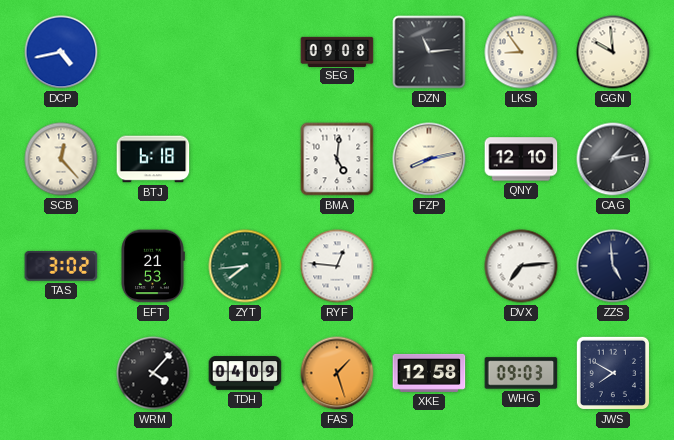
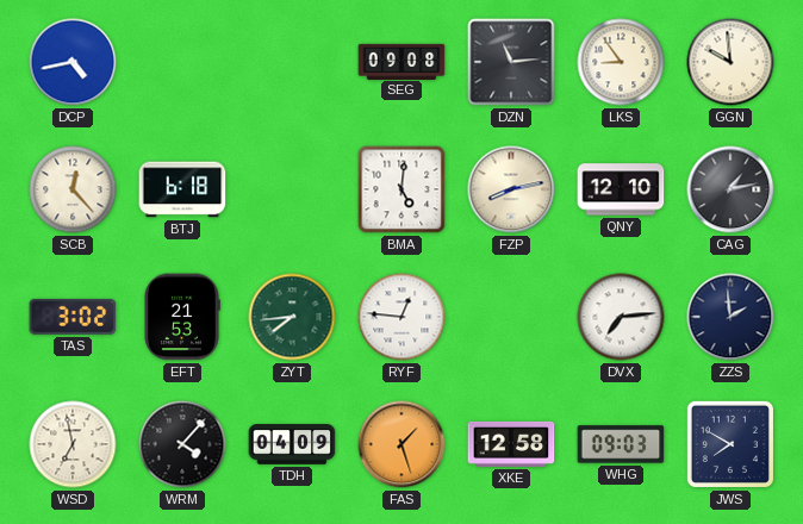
ZZS: 4:59 -> 1:59
WSD: none -> 6:58
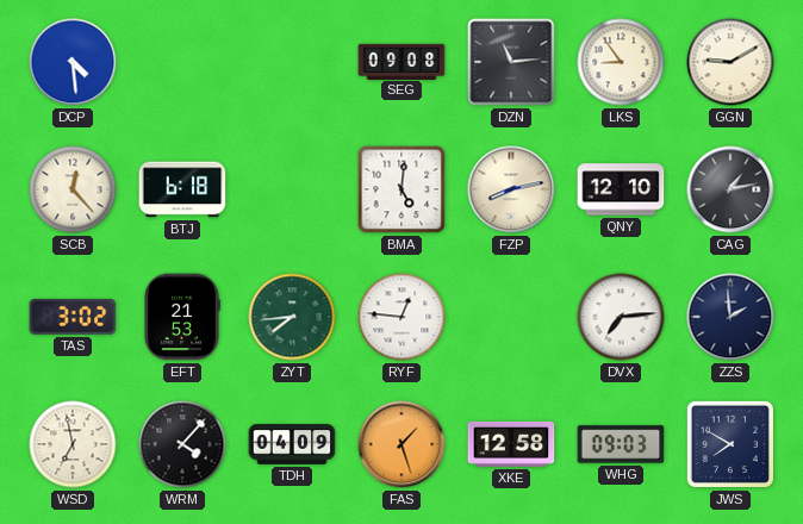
DCP: 4:43 -> 4:29
GGN: 9:59 -> 9:10
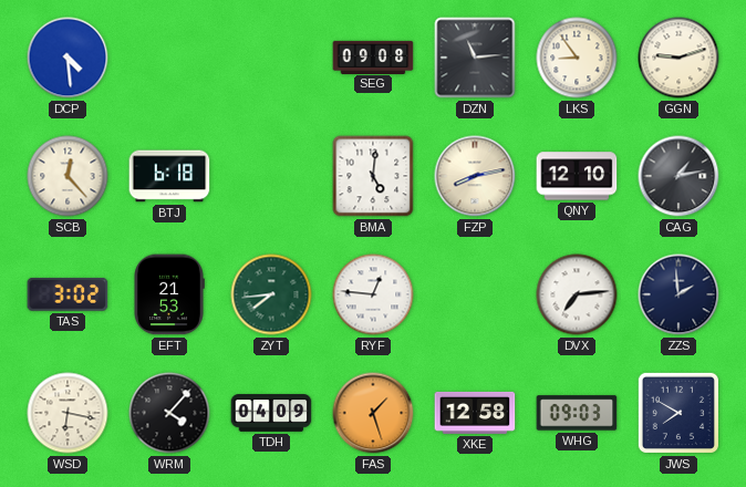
GGN: 9:10 -> 9:12
WSD: 6:58 -> 6:17
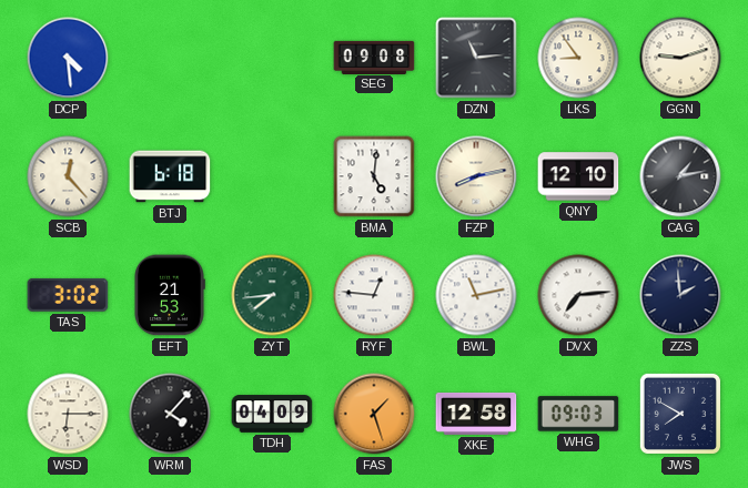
BWL: none -> 11:13
WSD: 6:17 -> 6:15
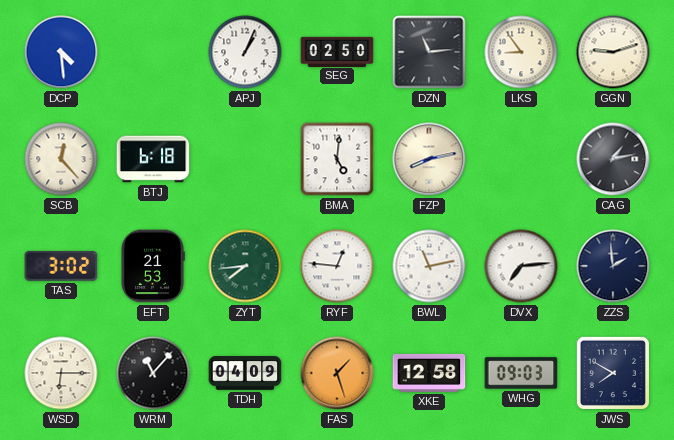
APJ: none -> 1:04
SEG: 09:08 -> 02:50
QNY: 12:10 -> none
WRM: 4:07 -> 11:07
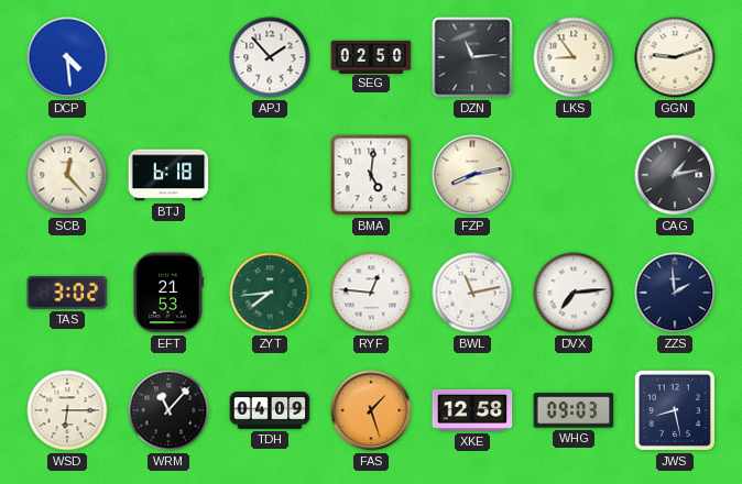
APJ: 1:04 -> 1:53
JWS: 7:50 -> 8:28
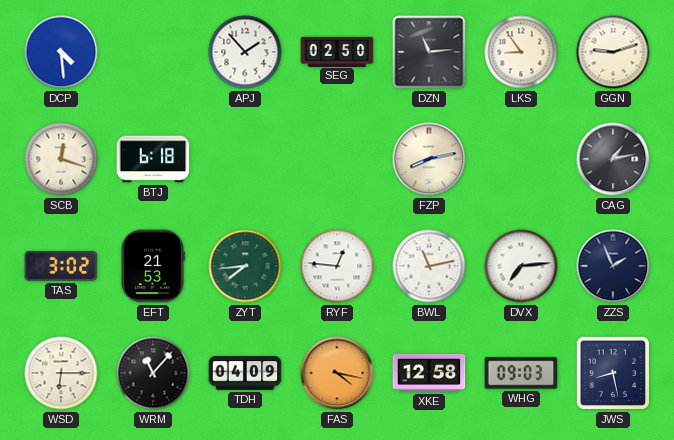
SCB: 12:23 -> 12:18
BMA: 5:01 -> none
ZZS: 1:59 -> 1:56
FAS: 1:27 -> 4:17
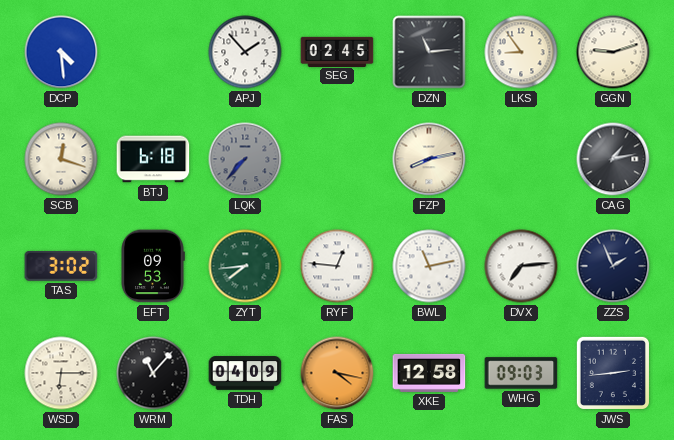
SEG: 02:50 -> 02:45
LQK: none -> 7:37
EFT: 21:53 -> 09:53
JWS: 8:28 -> 2:44
